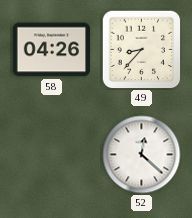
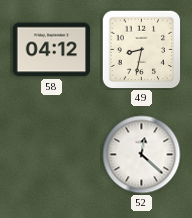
58: 04:26 -> 04:12
49: 8:37 -> 8:32
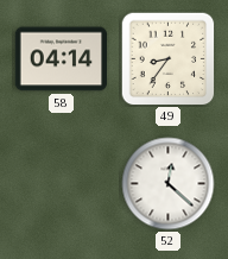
58: 04:12 -> 04:14
49: 8:32 -> 8:36
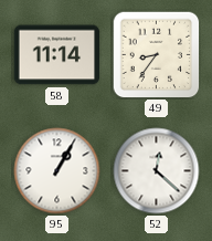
58: 04:14 -> 11:14
95: none -> 1:05
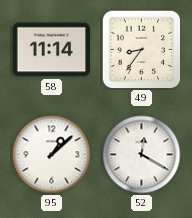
95: 1:05 -> 1:08
52: 12:22 -> 12:20
